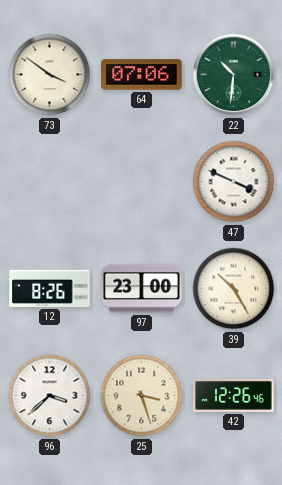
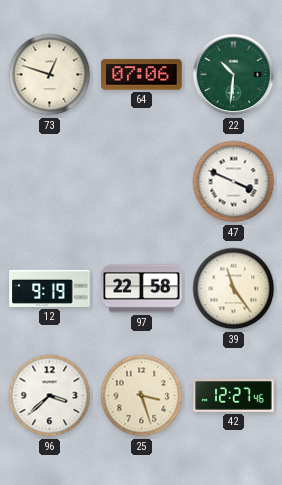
73: 3:51 -> 12:48
12: 8:26 -> 9:19
97: 23:00 -> 22:58
39: 10:25 -> 11:24
42: 12:26 -> 12:27
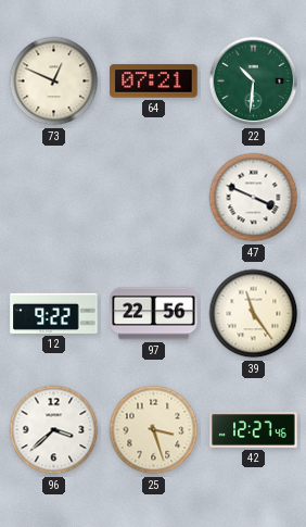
73: 12:48 -> 12:49
64: 07:06 -> 07:21
12: 9:19 -> 9:22
97: 22:58 -> 22:56
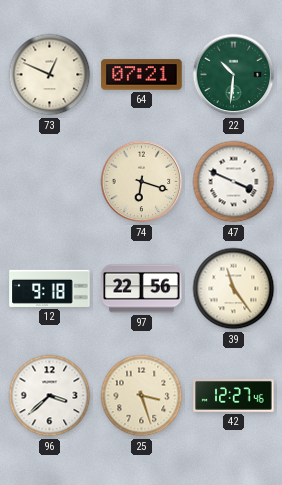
74: none -> 6:18
12: 9:22 -> 9:18
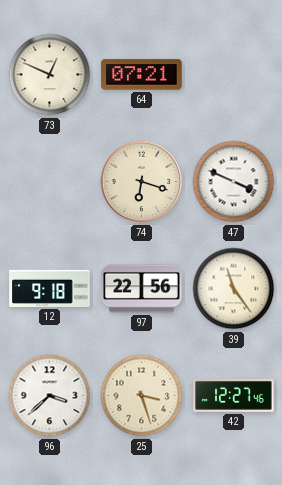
22: 10:31 -> none
